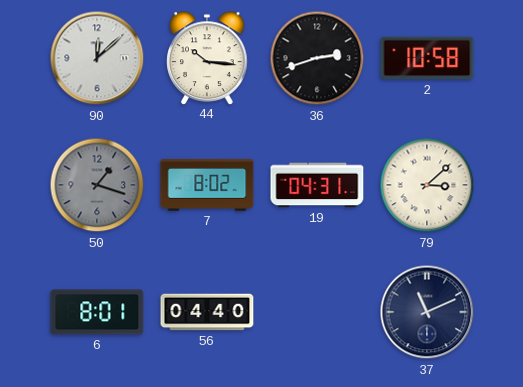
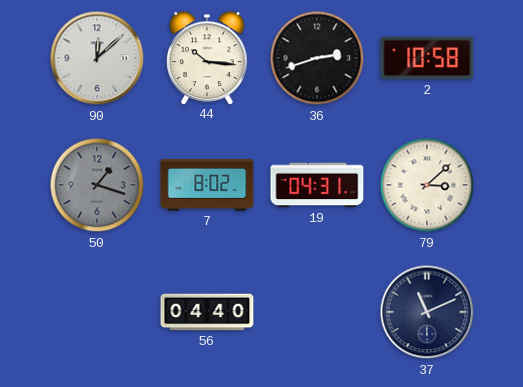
6: 8:01 -> none
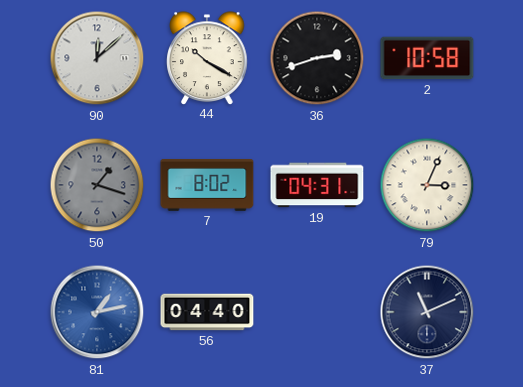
44: 10:16 -> 10:20
79: 3:08 -> 3:04
81: none -> 1:13
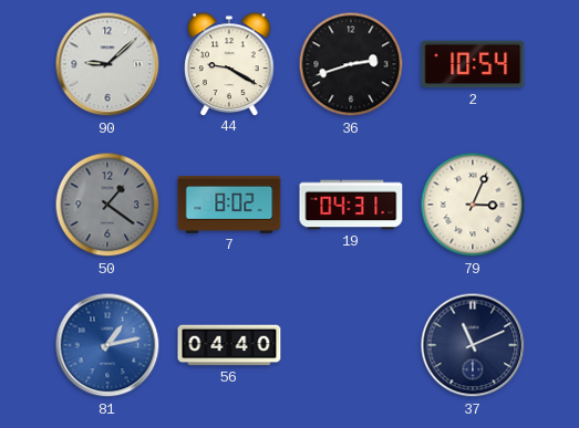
90: 12:08 -> 9:08
44: 10:20 -> 9:20
2: 10:58 -> 10:54
50: 1:18 -> 1:21
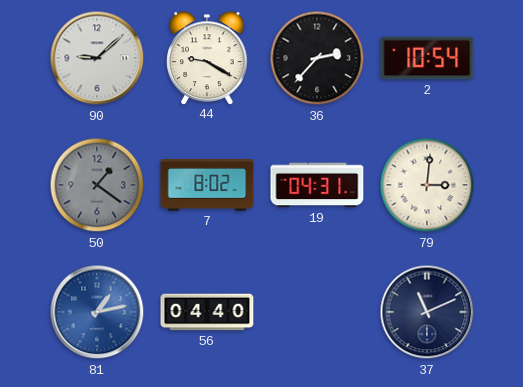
36: 2:42 -> 2:37
79: 3:04 -> 3:01
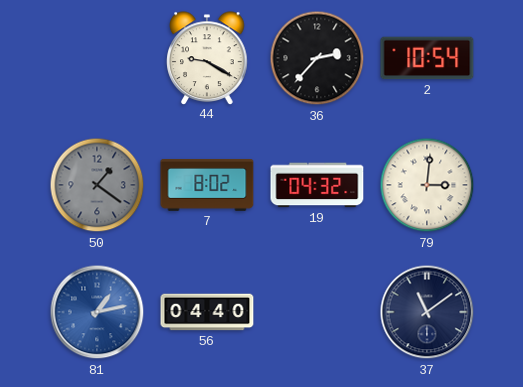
90: 9:08 -> none
19: 04:31 -> 04:32
37: 11:11 -> 11:09
